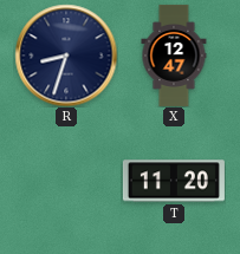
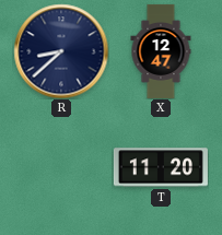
R: 8:33 -> 8:38
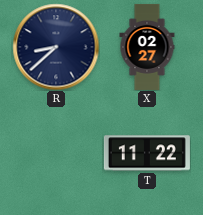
X: 12:47 -> 02:27
T: 11:20 -> 11:22
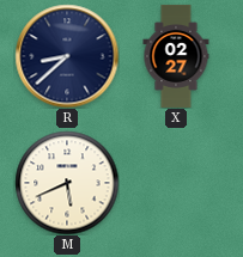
M: none -> 5:41
T: 11:22 -> none
